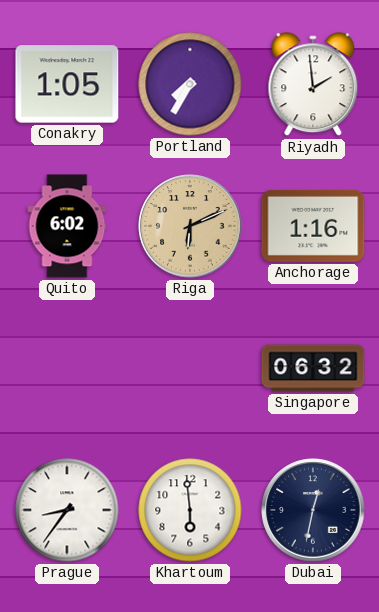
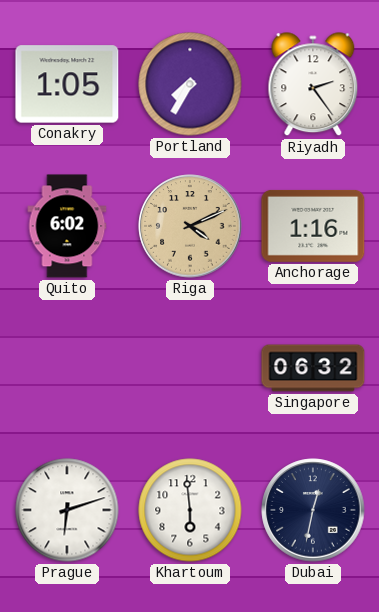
Riyadh: 1:59 -> 2:24
Riga: 6:11 -> 4:11
Prague: 8:36 -> 6:12
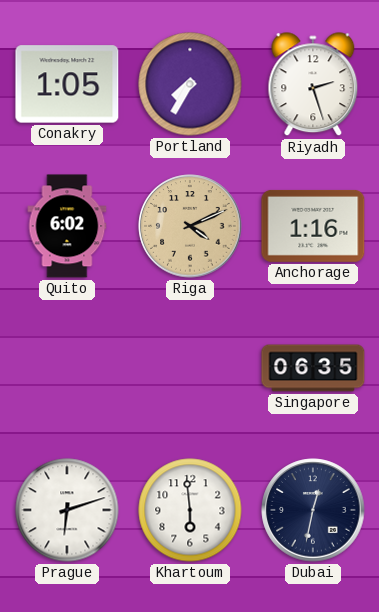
Riyadh: 2:24 -> 2:27
Singapore: 06:32 -> 06:35
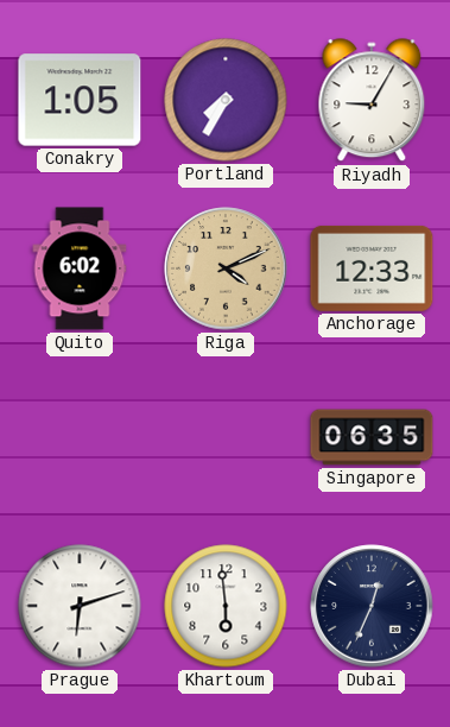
Riyadh: 2:27 -> 9:05
Anchorage: 1:16 -> 12:33
Dubai: 12:32 -> 12:34
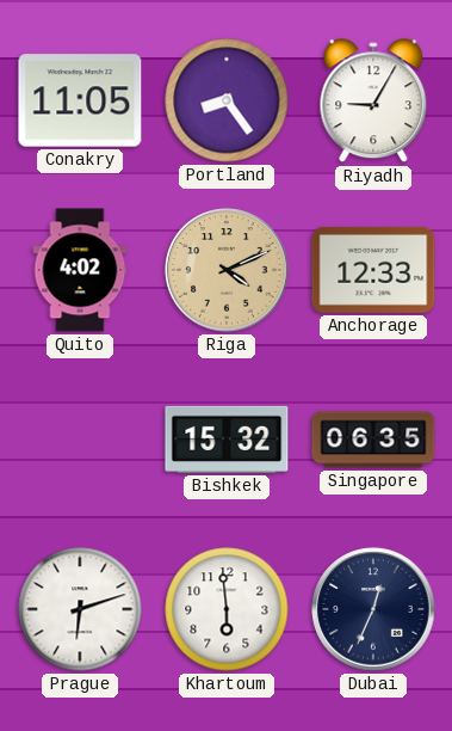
Conakry: 1:05 -> 11:05
Portland: 7:35 -> 8:24
Quito: 6:02 -> 4:02
Bishkek: none -> 15:32
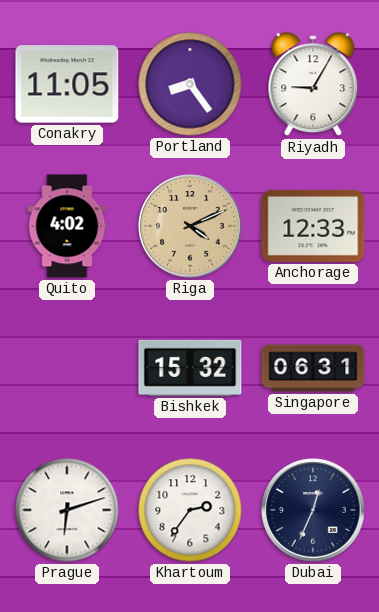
Singapore: 06:35 -> 06:31
Khartoum: 5:59 -> 2:36
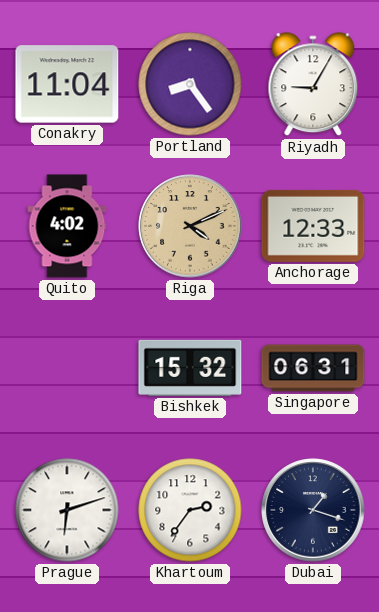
Conakry: 11:05 -> 11:04
Dubai: 12:34 -> 1:18
